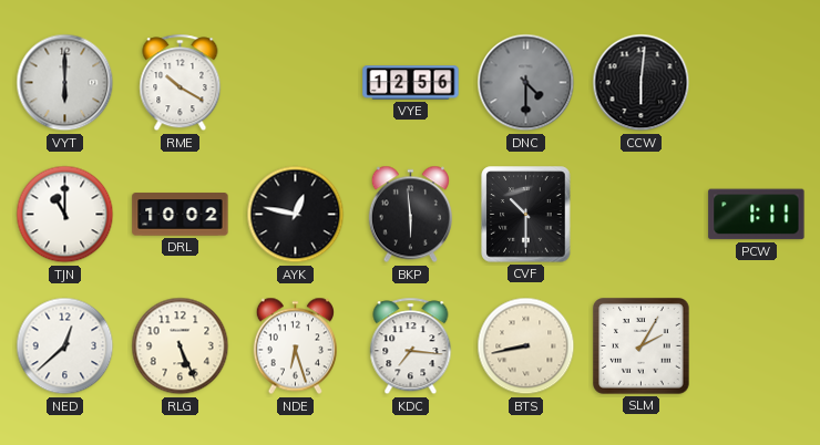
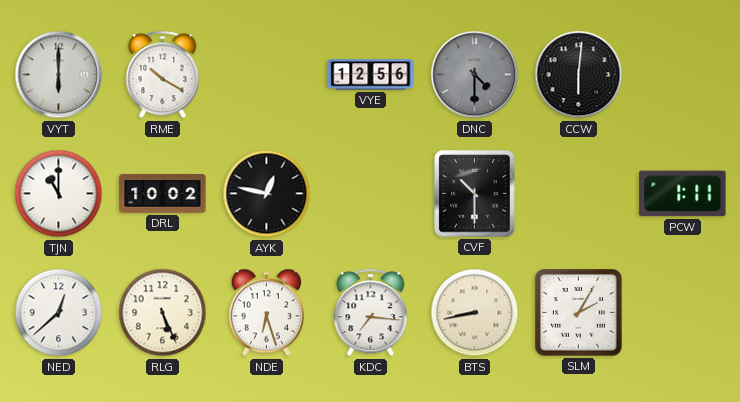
BKP: 5:59 -> none
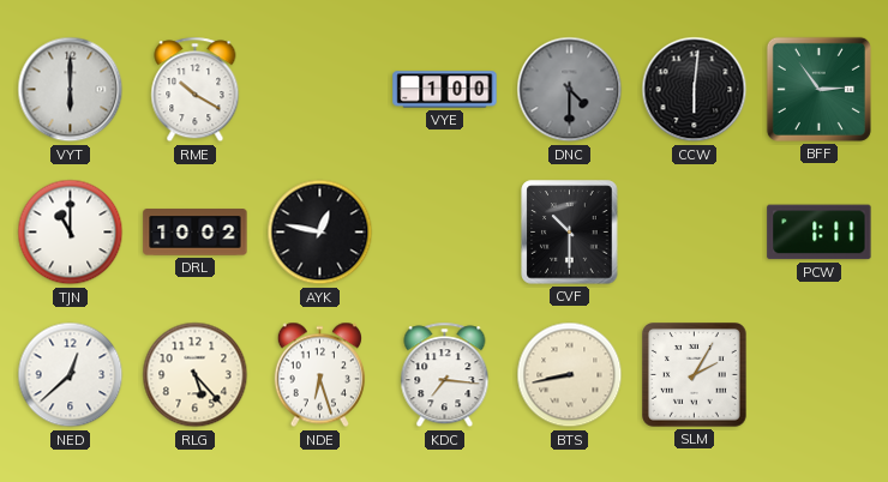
VYE: 12:56 -> 1:00
BFF: none -> 2:54
RLG: 5:26 -> 5:23
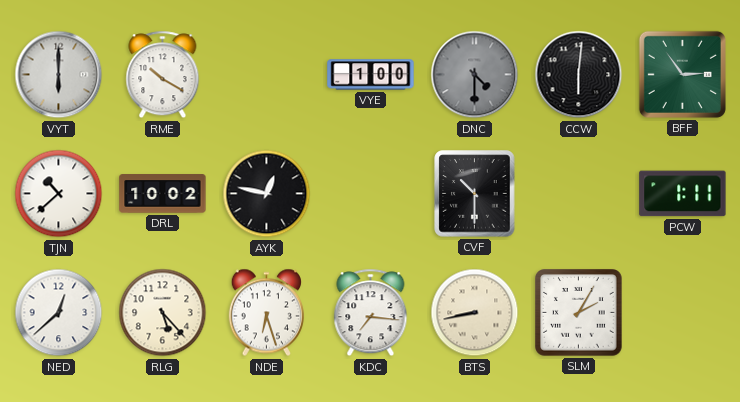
TJN: 11:00 -> 10:38
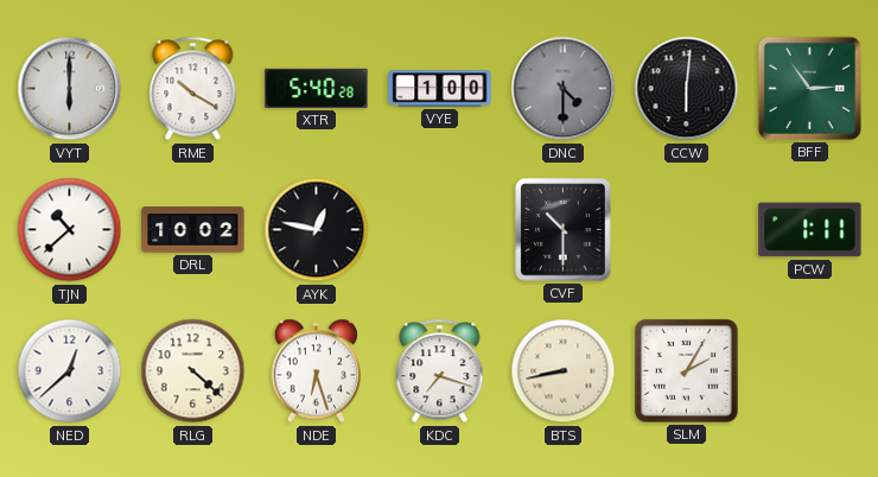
XTR: none -> 5:40
RLG: 5:23 -> 4:22
KDC: 7:16 -> 7:18
